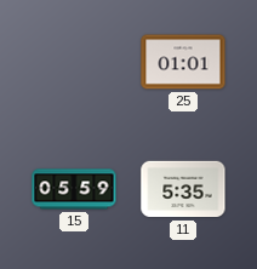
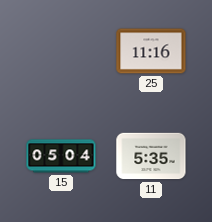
25: 01:01 -> 11:16
15: 05:59 -> 05:04
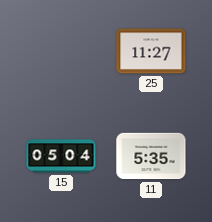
25: 11:16 -> 11:27
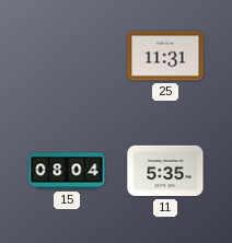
25: 11:27 -> 11:31
15: 05:04 -> 08:04
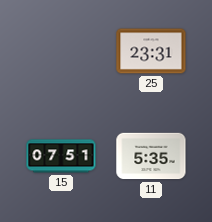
25: 11:31 -> 23:31
15: 08:04 -> 07:51
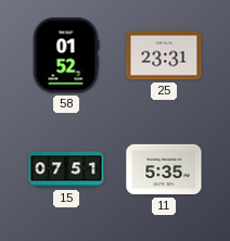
58: none -> 01:52
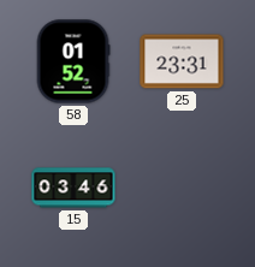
15: 07:51 -> 03:46
11: 5:35 -> none
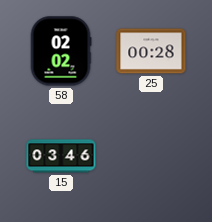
58: 01:52 -> 02:02
25: 23:31 -> 00:28
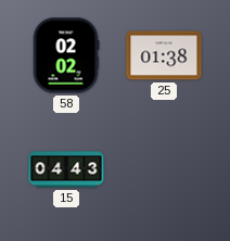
25: 00:28 -> 01:38
15: 03:46 -> 04:43
